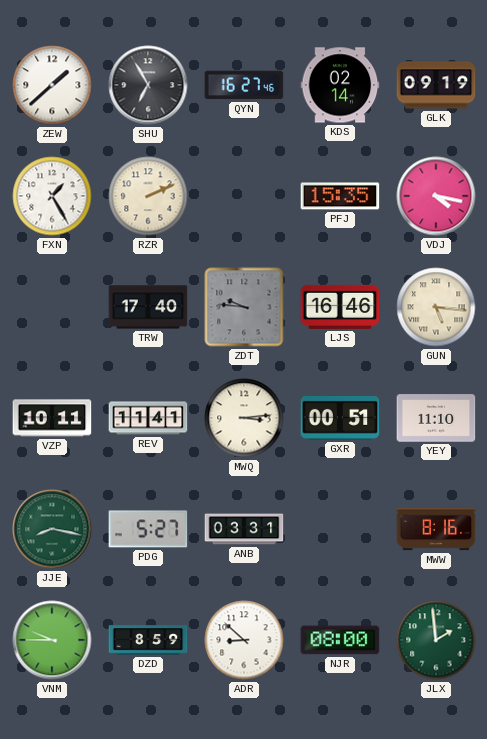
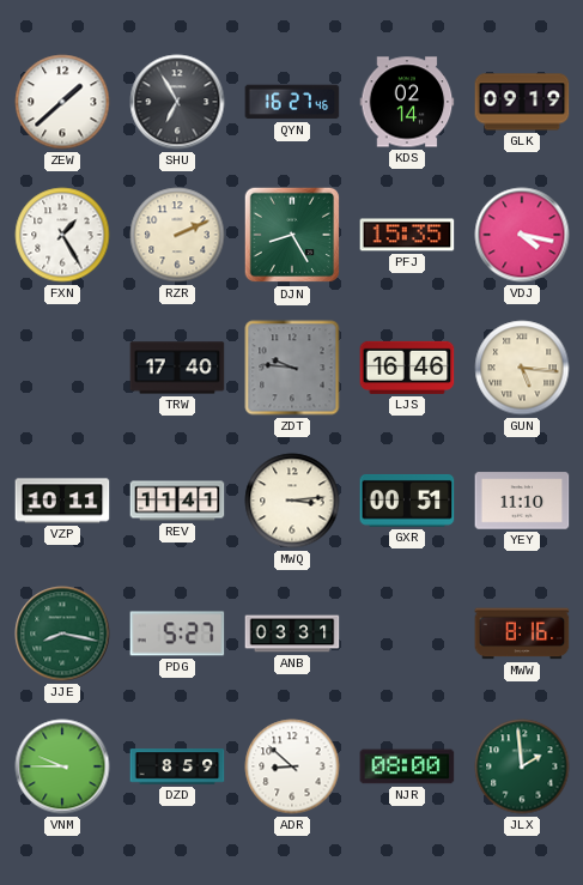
DJN: none -> 8:25
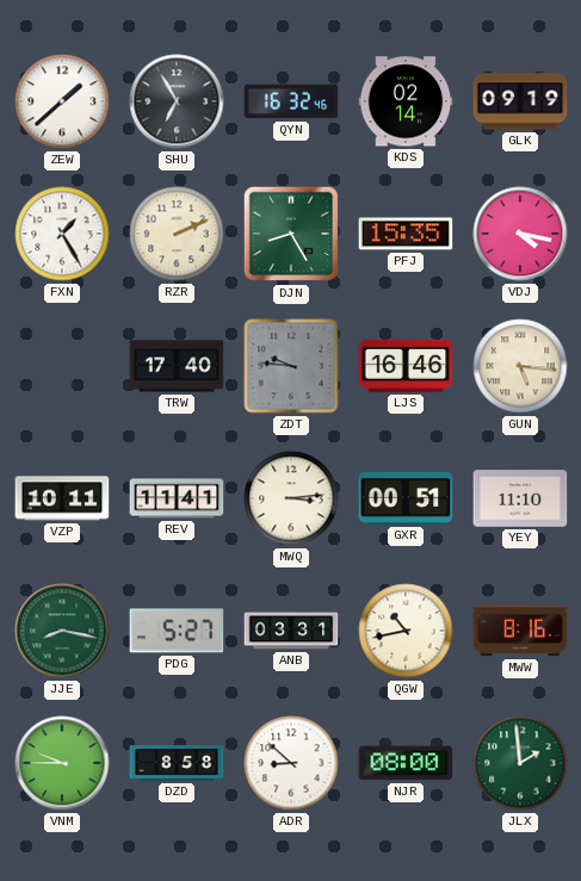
QYN: 16:27 -> 16:32
QGW: none -> 10:43
DZD: 8:59 -> 8:58
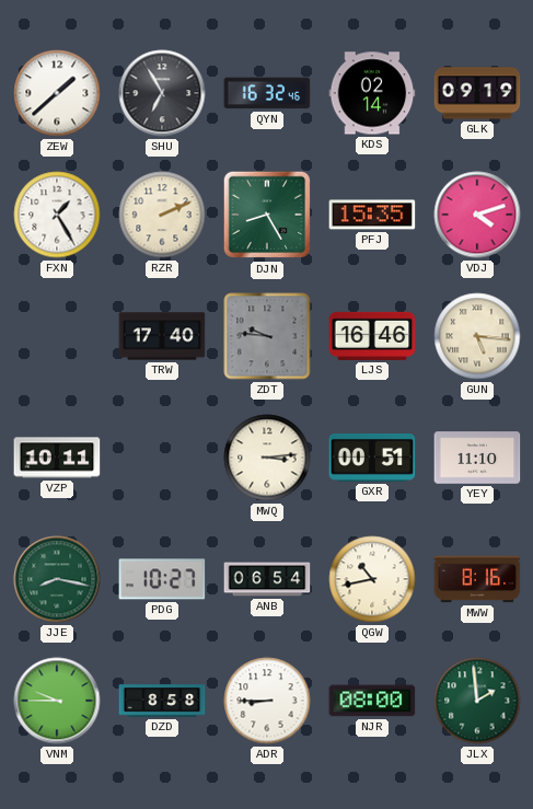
VDJ: 4:17 -> 4:12
REV: 11:41 -> none
PDG: 5:27 -> 10:27
ANB: 03:31 -> 06:54
ADR: 8:52 -> 8:45
